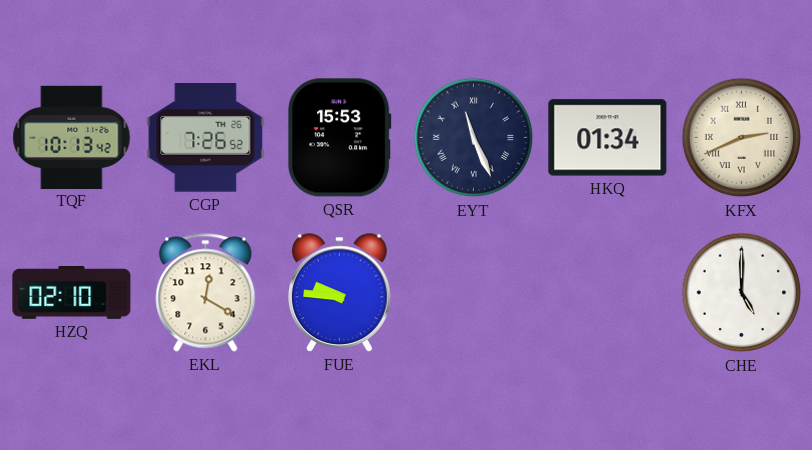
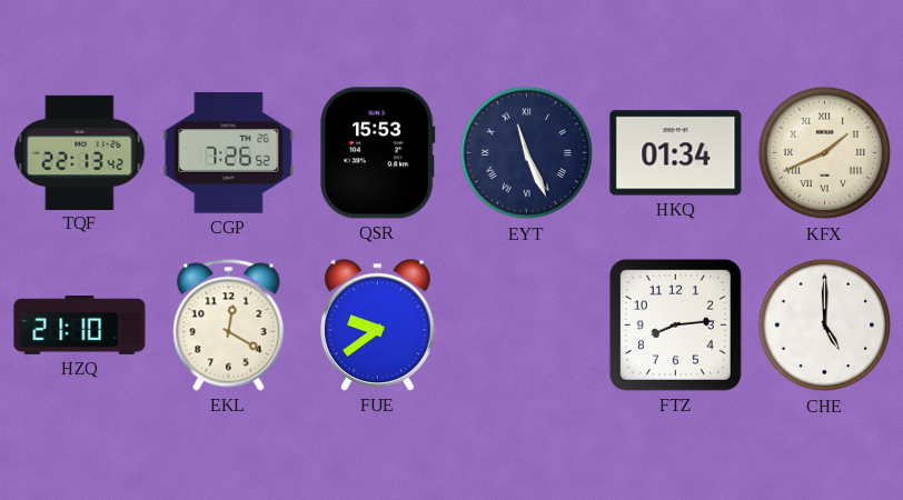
TQF: 10:13 -> 22:13
KFX: 2:41 -> 1:41
HZQ: 02:10 -> 21:10
FUE: 9:46 -> 9:39
FTZ: none -> 8:14
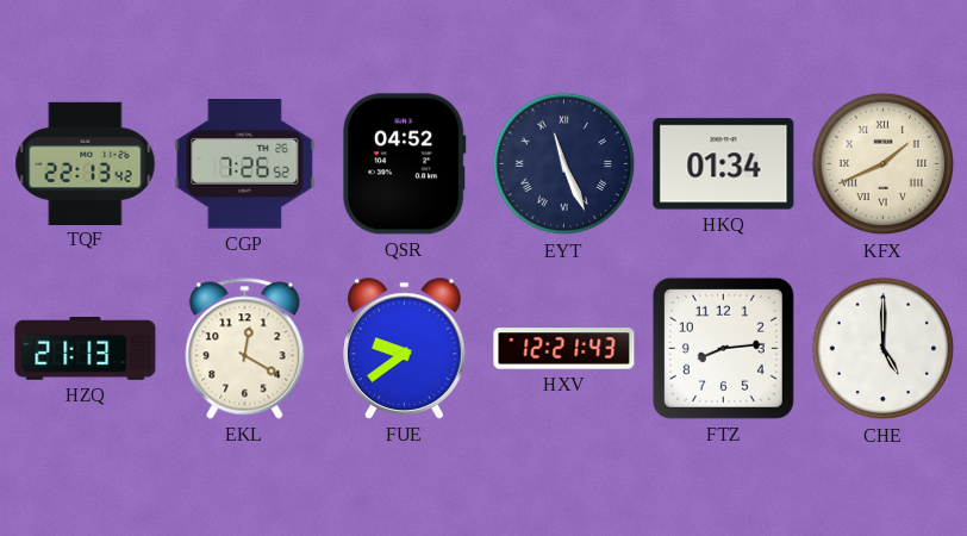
QSR: 15:53 -> 04:52
HZQ: 21:10 -> 21:13
HXV: none -> 12:21
